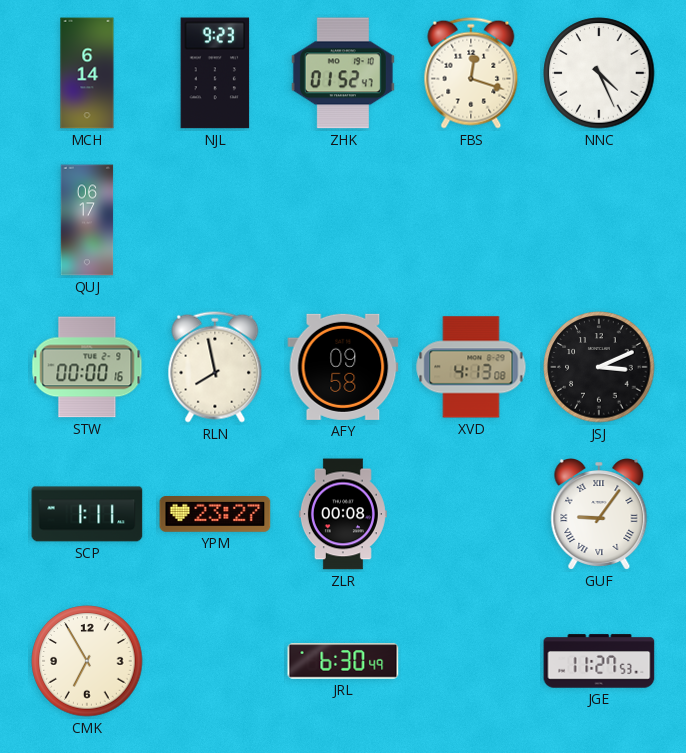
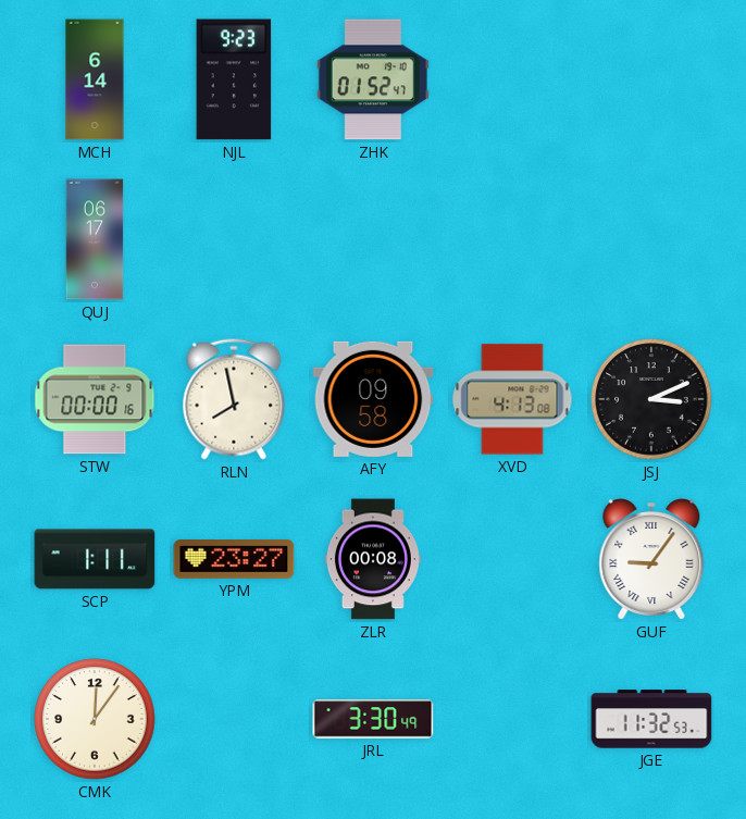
FBS: 12:18 -> none
NNC: 4:26 -> none
CMK: 6:55 -> 12:06
JRL: 6:30 -> 3:30
JGE: 11:27 -> 11:32
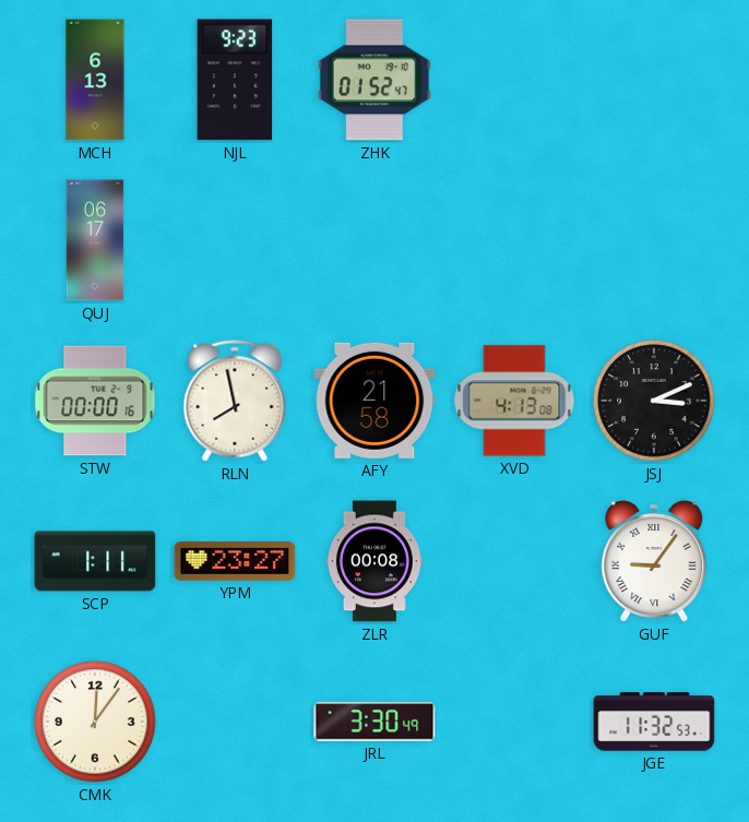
MCH: 6:14 -> 6:13
AFY: 09:58 -> 21:58
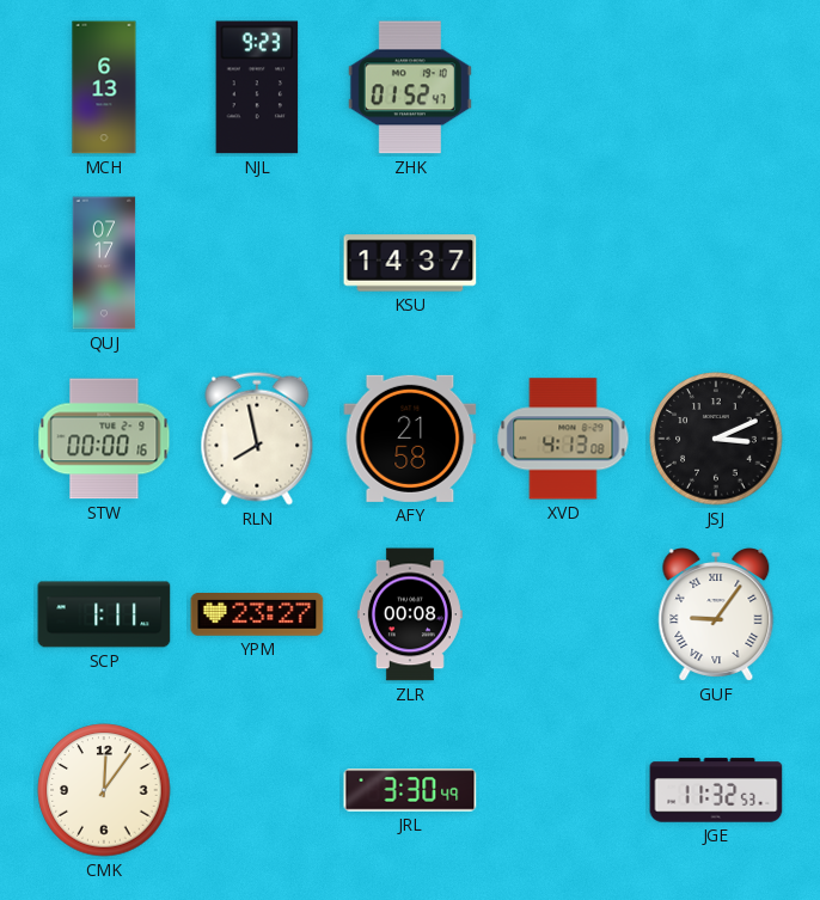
QUJ: 06:17 -> 07:17
KSU: none -> 14:37
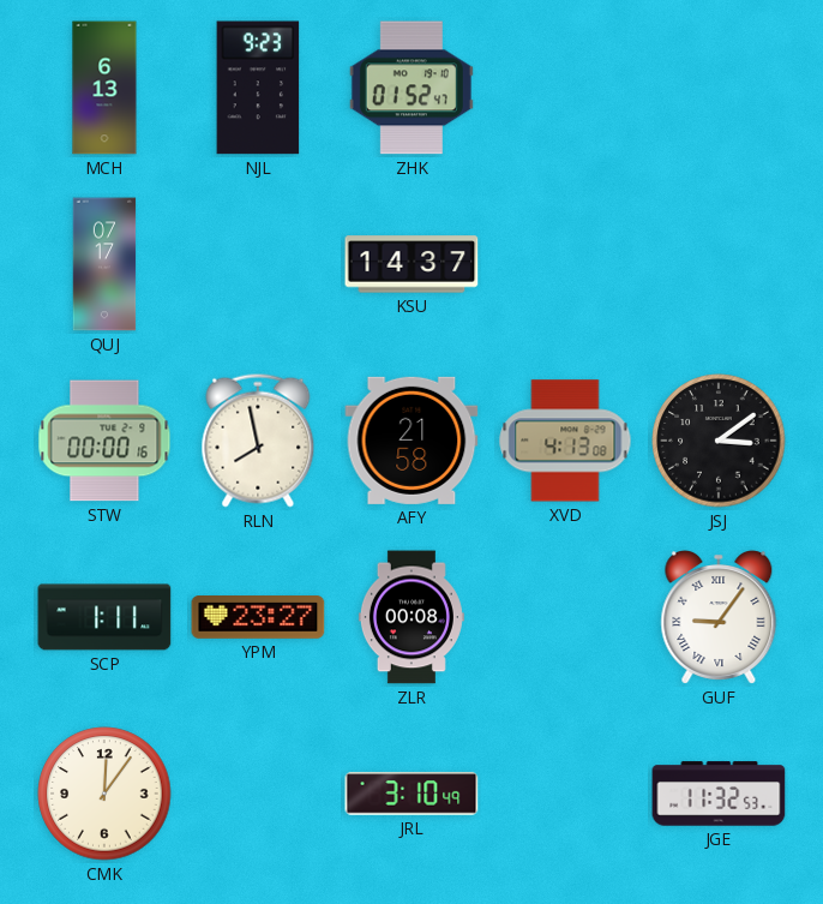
JSJ: 3:11 -> 3:09
JRL: 3:30 -> 3:10
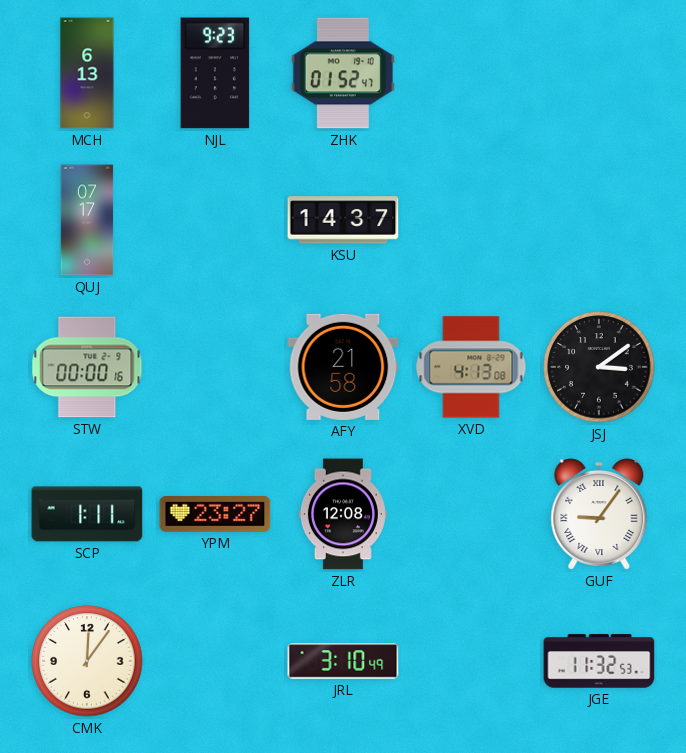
RLN: 7:58 -> none
ZLR: 00:08 -> 12:08
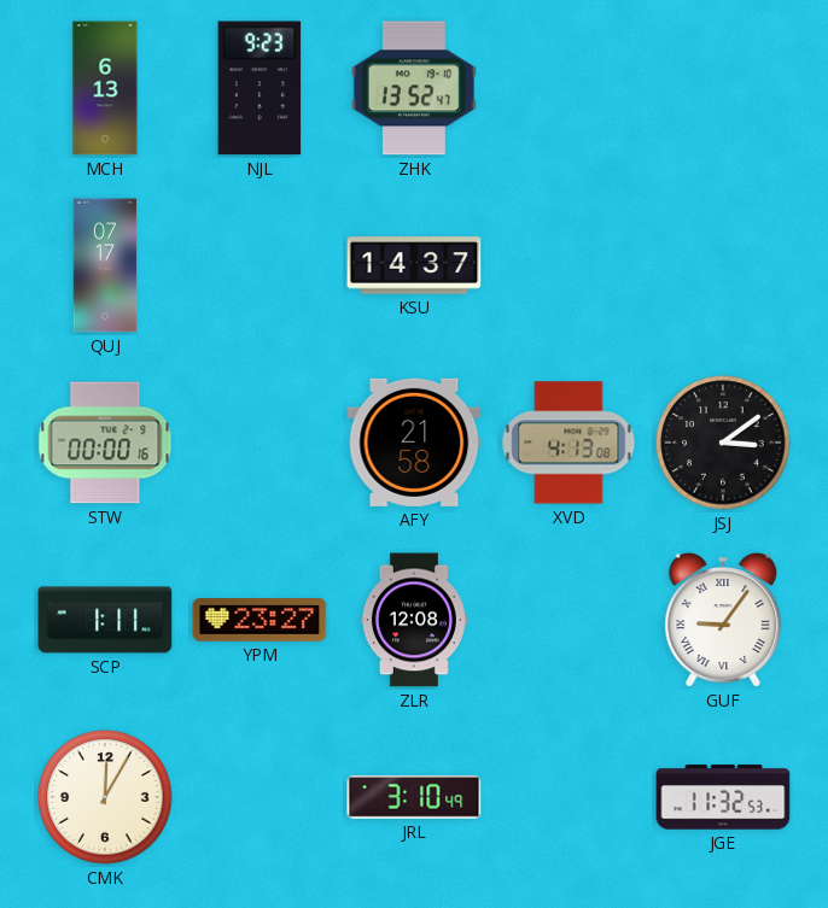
ZHK: 01:52 -> 13:52
CMK: 12:06 -> 12:05
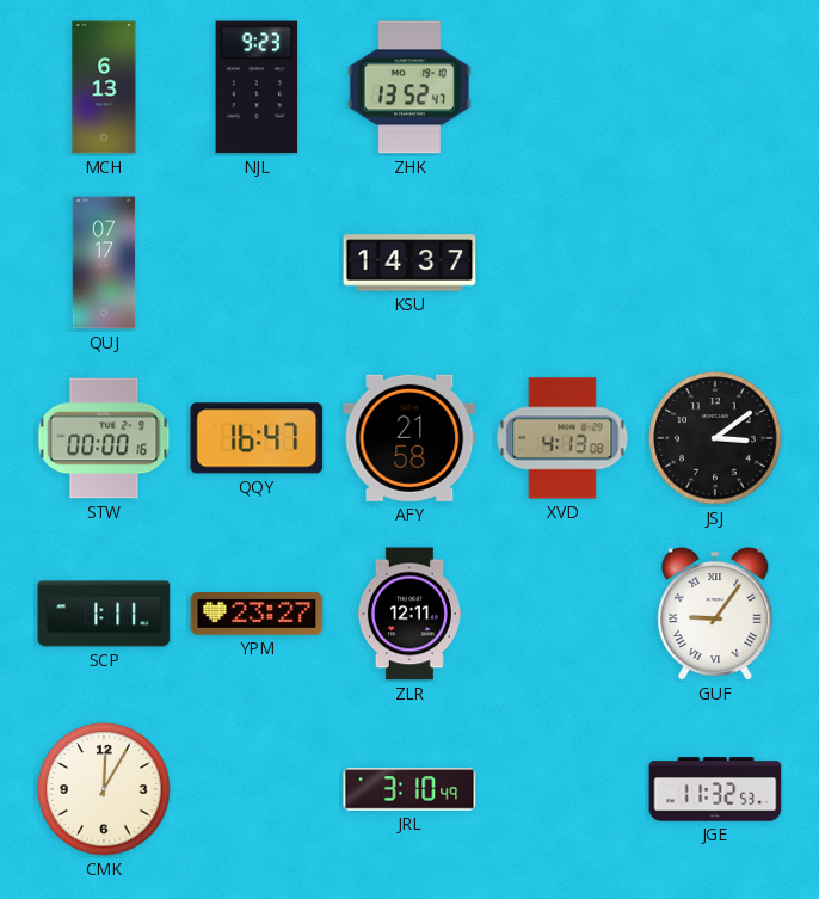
QQY: none -> 16:47
ZLR: 12:08 -> 12:11
